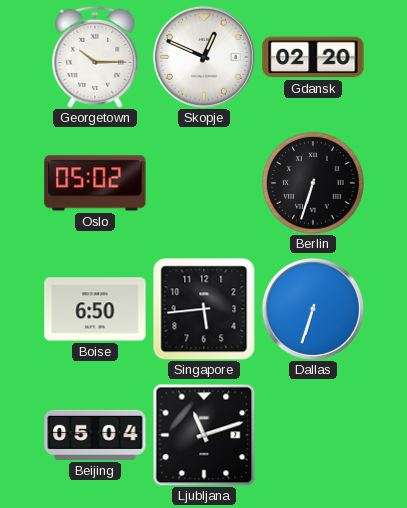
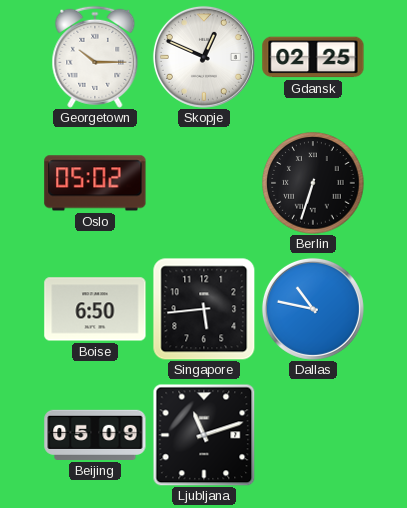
Gdansk: 02:20 -> 02:25
Dallas: 6:33 -> 10:47
Beijing: 05:04 -> 05:09
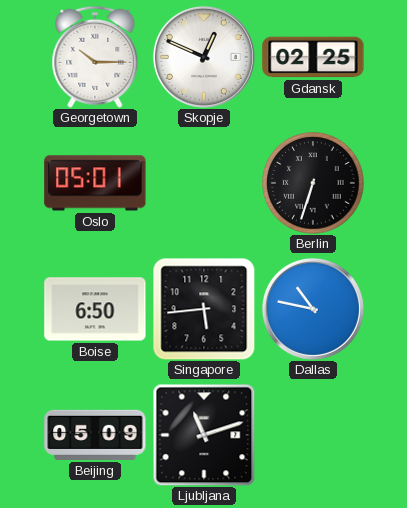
Oslo: 05:02 -> 05:01
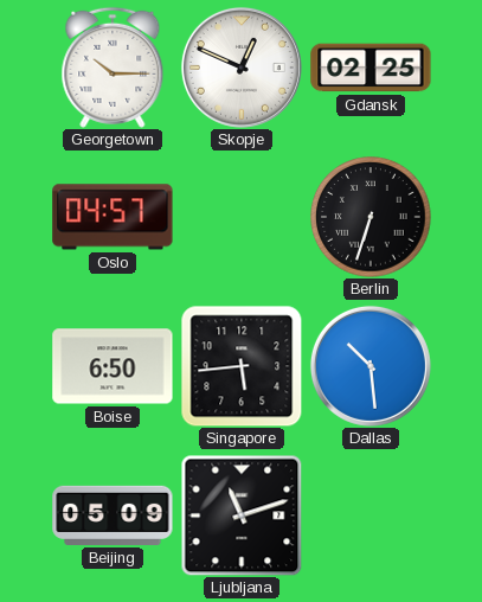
Oslo: 05:01 -> 04:57
Dallas: 10:47 -> 10:29
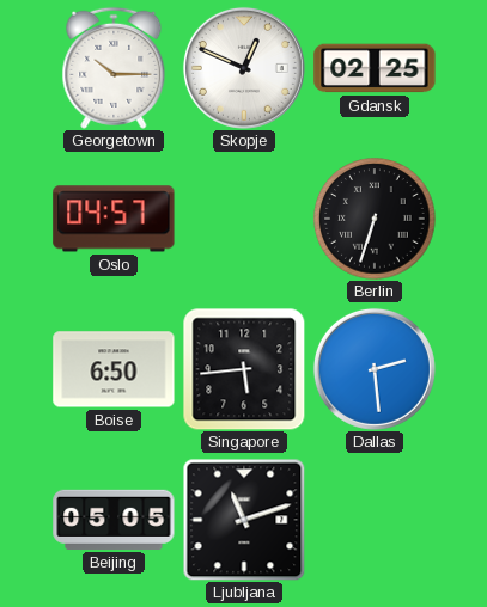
Dallas: 10:29 -> 2:29
Beijing: 05:09 -> 05:05
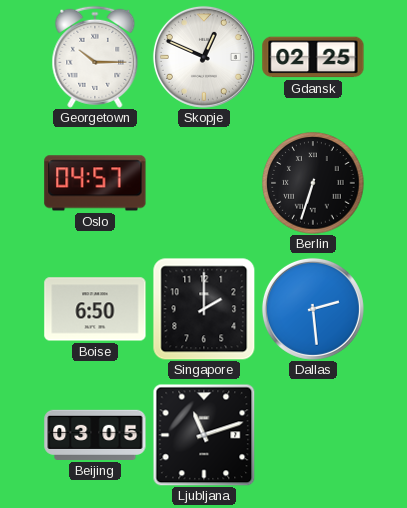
Singapore: 5:44 -> 2:00
Beijing: 05:05 -> 03:05
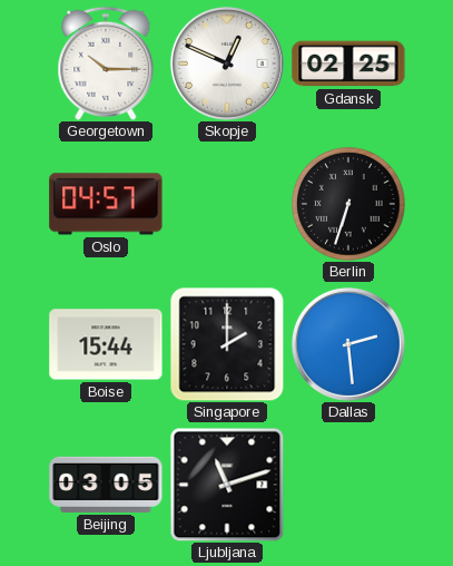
Boise: 6:50 -> 15:44
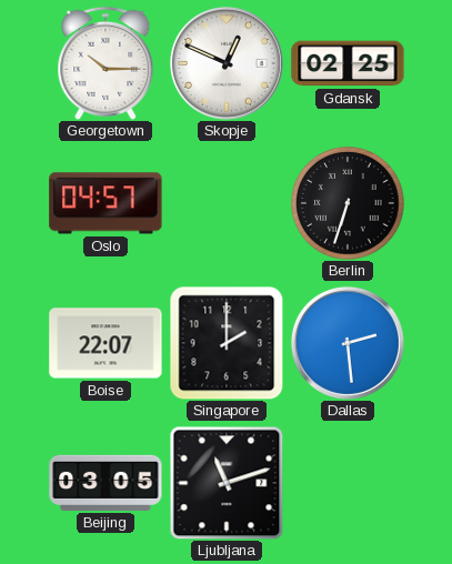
Boise: 15:44 -> 22:07
